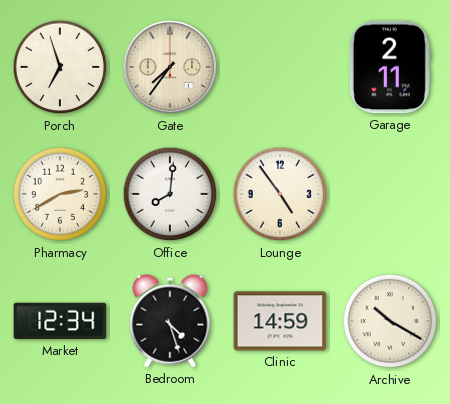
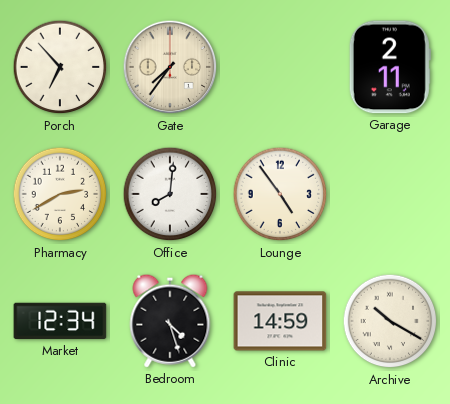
Porch: 6:57 -> 6:53
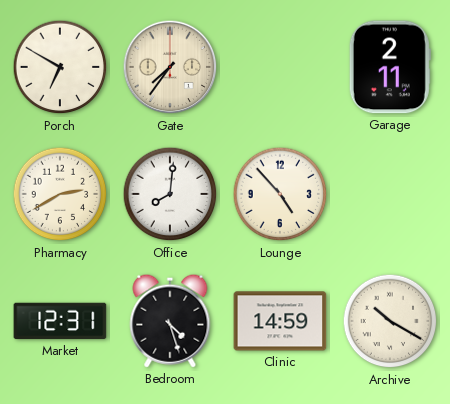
Porch: 6:53 -> 6:50
Lounge: 4:54 -> 4:53
Market: 12:34 -> 12:31
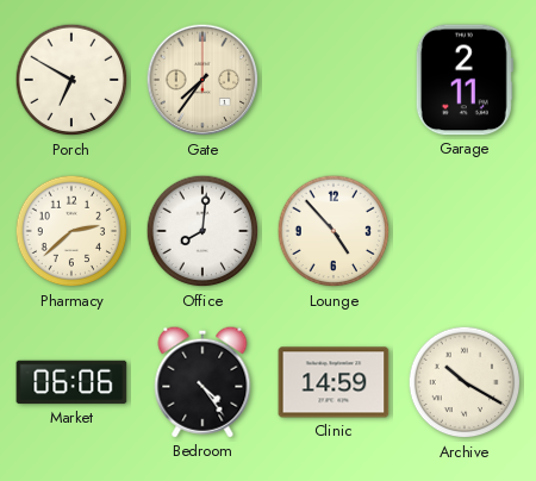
Pharmacy: 2:40 -> 2:38
Market: 12:31 -> 06:06
Bedroom: 4:27 -> 4:24
